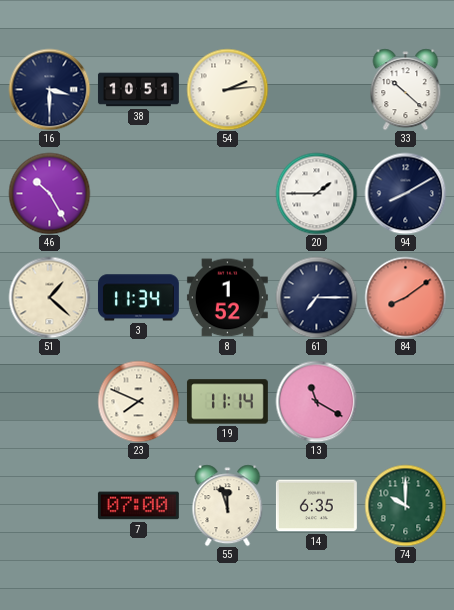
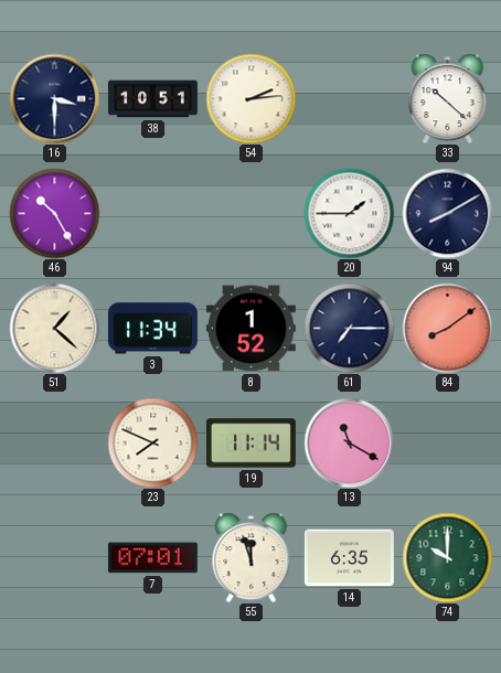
7: 07:00 -> 07:01
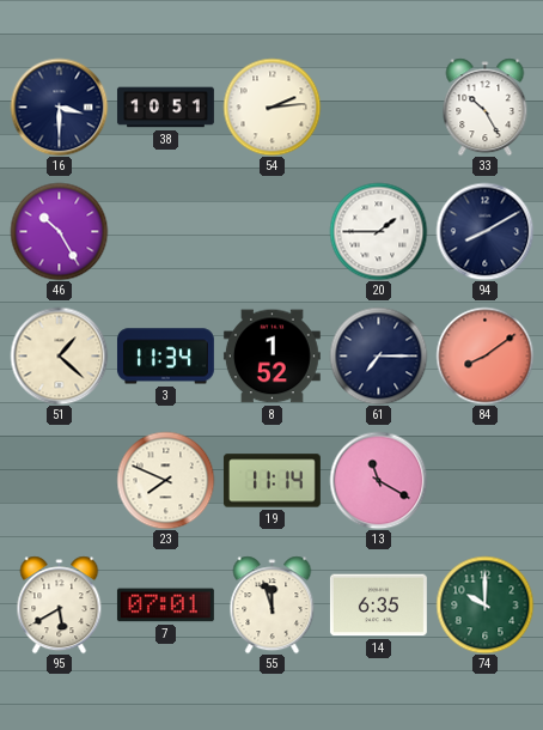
33: 10:22 -> 10:25
95: none -> 5:40
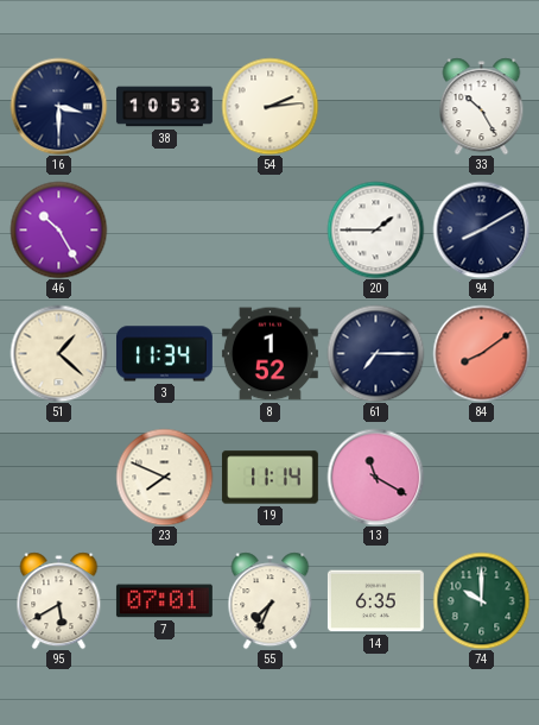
38: 10:51 -> 10:53
55: 11:57 -> 7:34
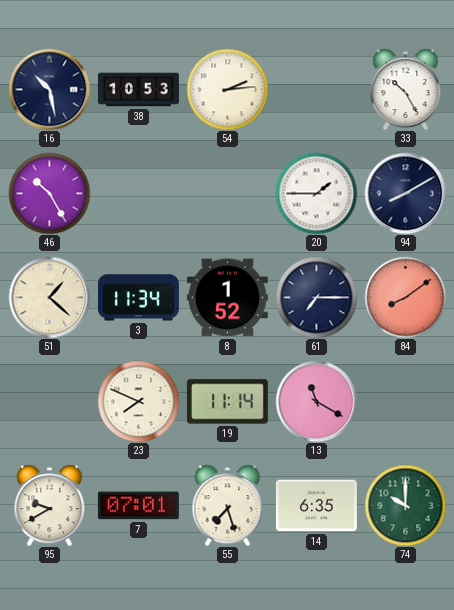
16: 3:30 -> 10:28
95: 5:40 -> 9:40
55: 7:34 -> 7:27
